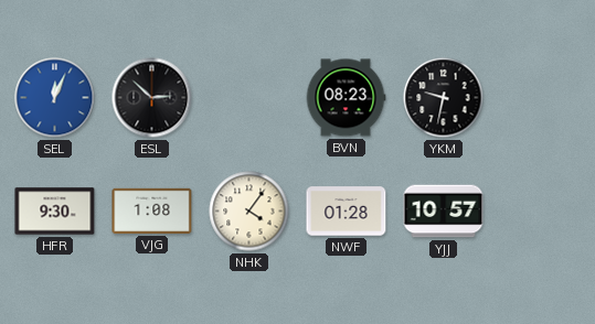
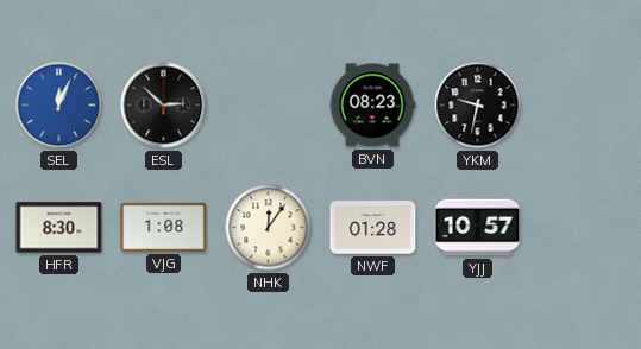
HFR: 9:30 -> 8:30
NHK: 4:06 -> 12:06
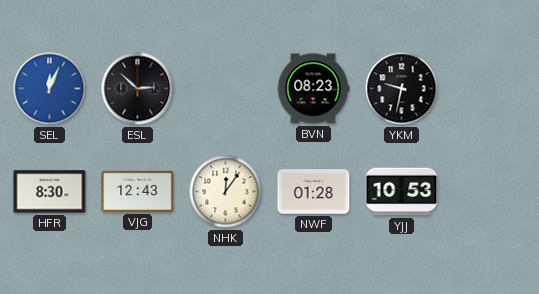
VJG: 1:08 -> 12:43
YJJ: 10:57 -> 10:53
